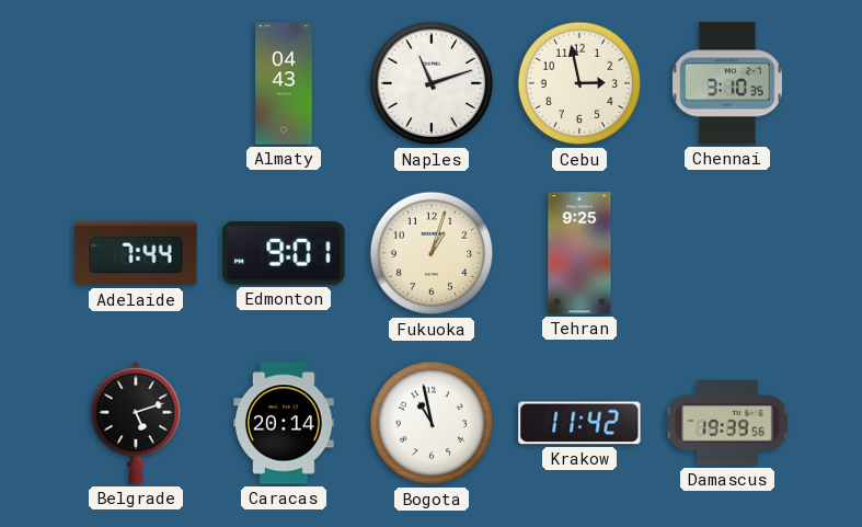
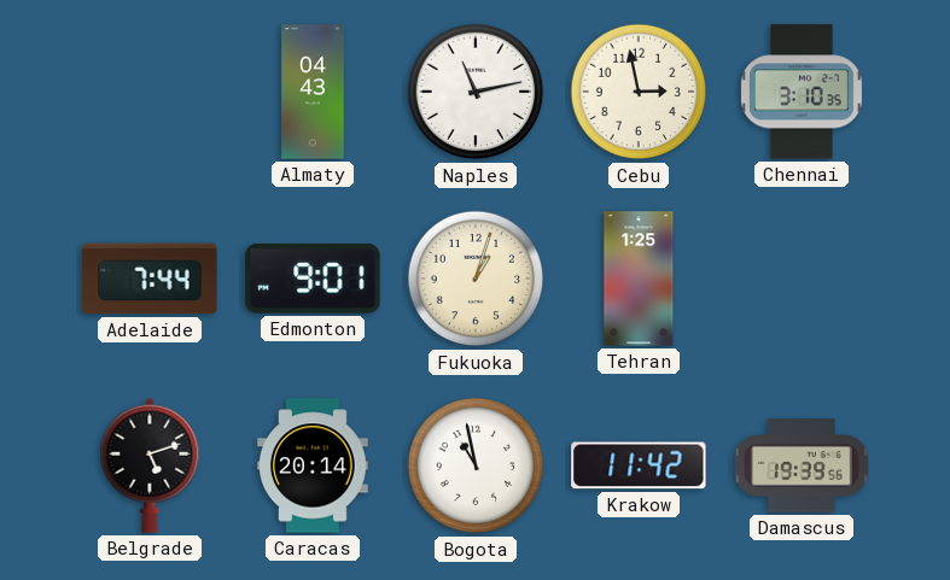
Naples: 11:12 -> 11:13
Tehran: 9:25 -> 1:25
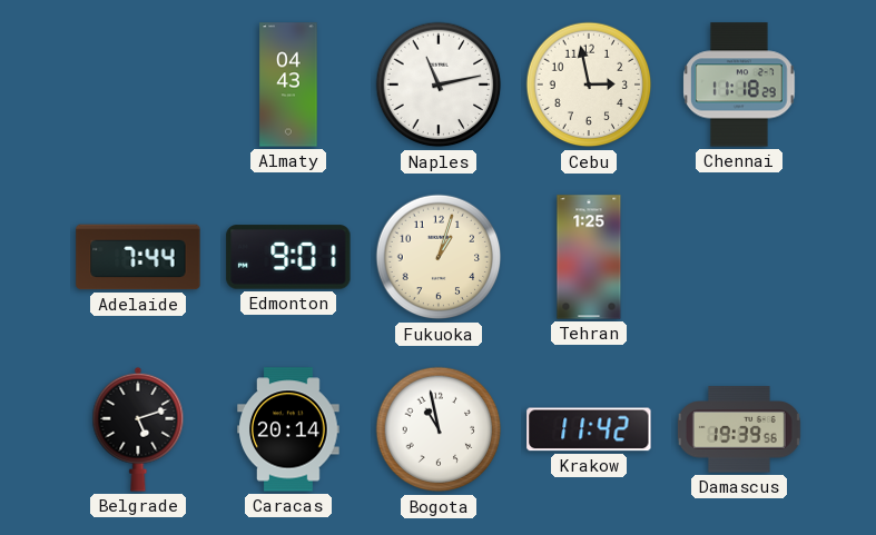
Chennai: 3:10 -> 11:18
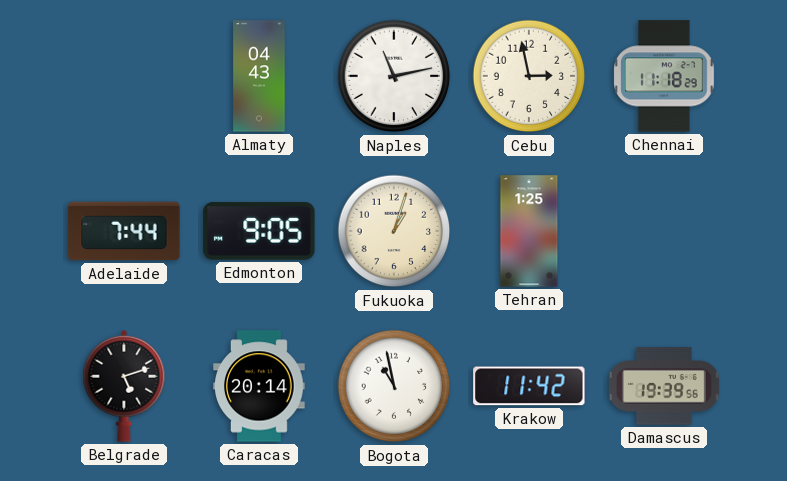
Edmonton: 9:01 -> 9:05
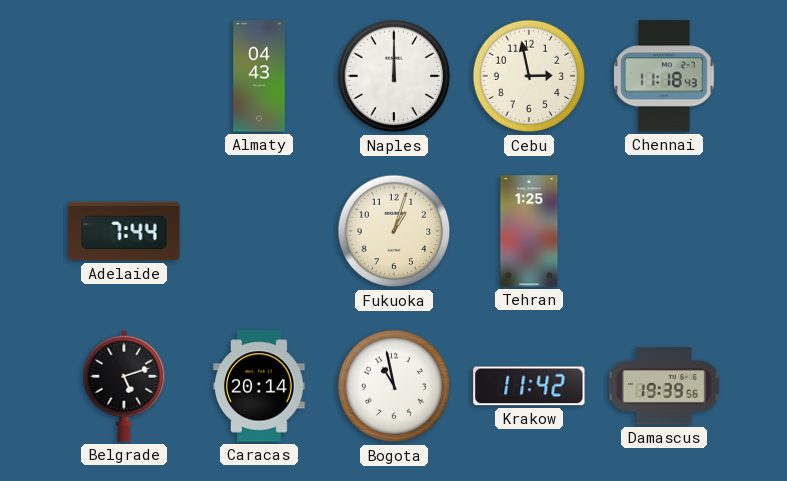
Naples: 11:13 -> 12:00
Chennai: 11:18:29 -> 11:18:43
Edmonton: 9:05 -> none
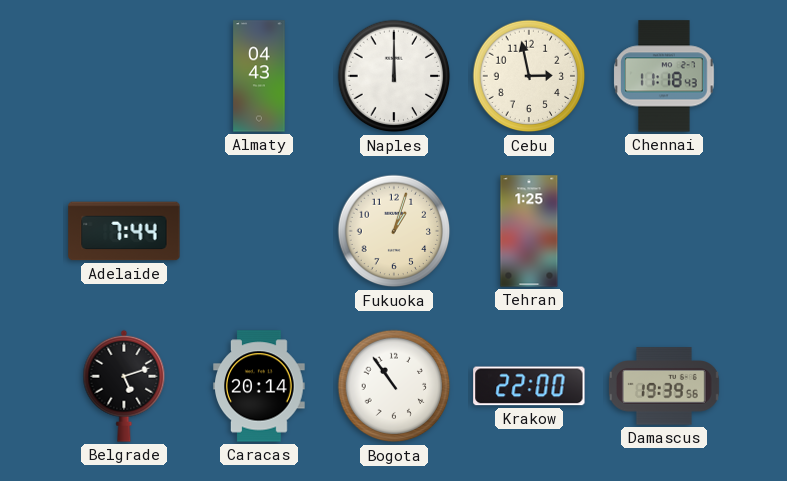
Bogota: 10:58 -> 10:54
Krakow: 11:42 -> 22:00
